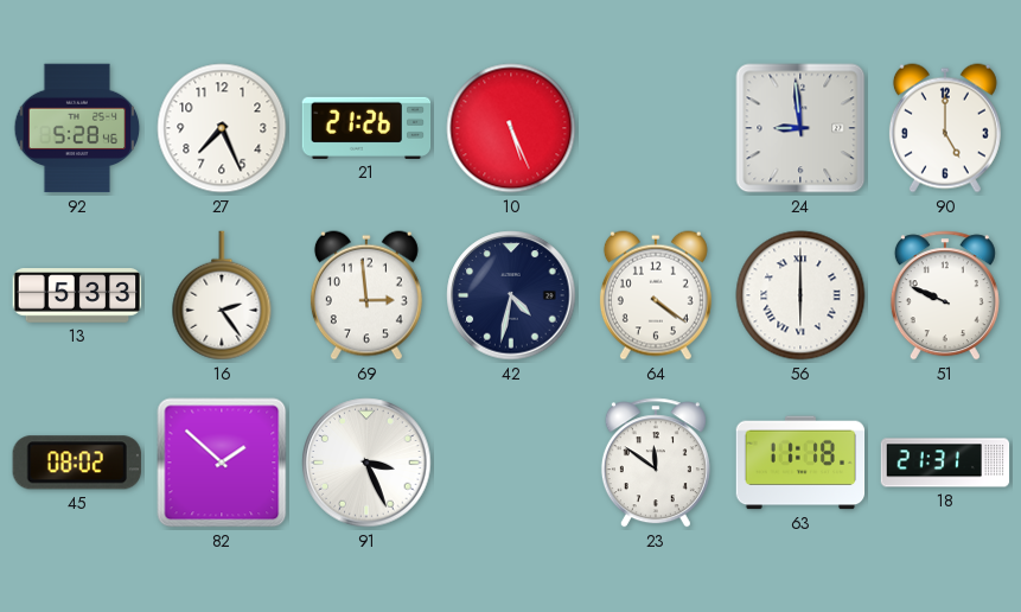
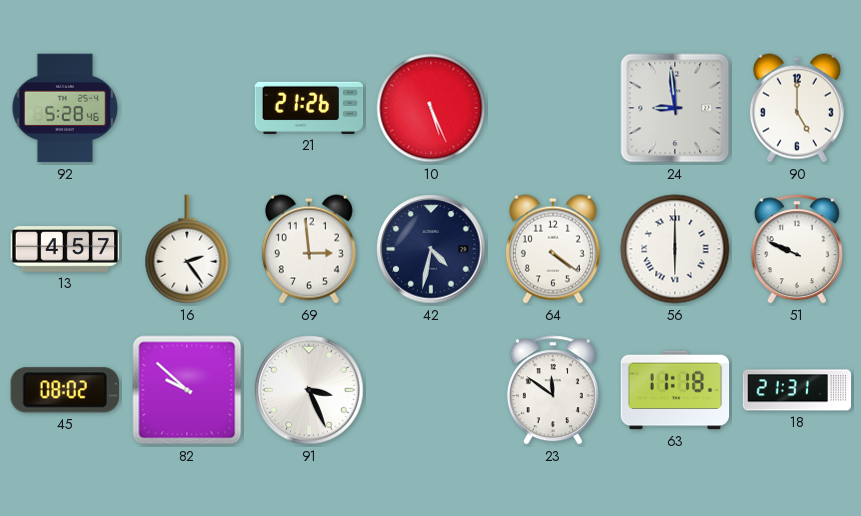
27: 7:26 -> none
13: 5:33 -> 4:57
82: 1:52 -> 9:52
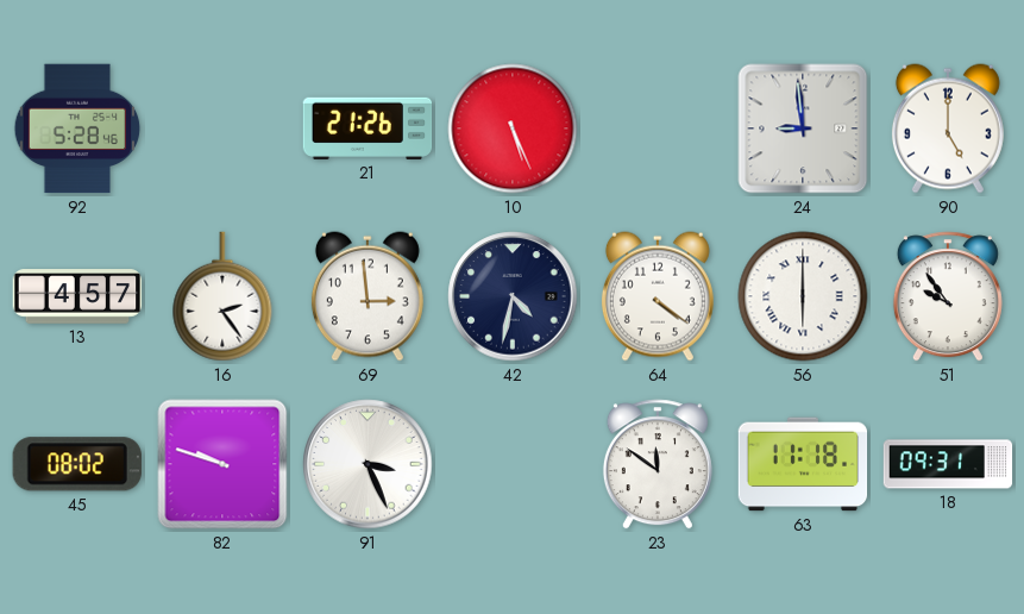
51: 9:49 -> 9:54
82: 9:52 -> 9:48
18: 21:31 -> 09:31
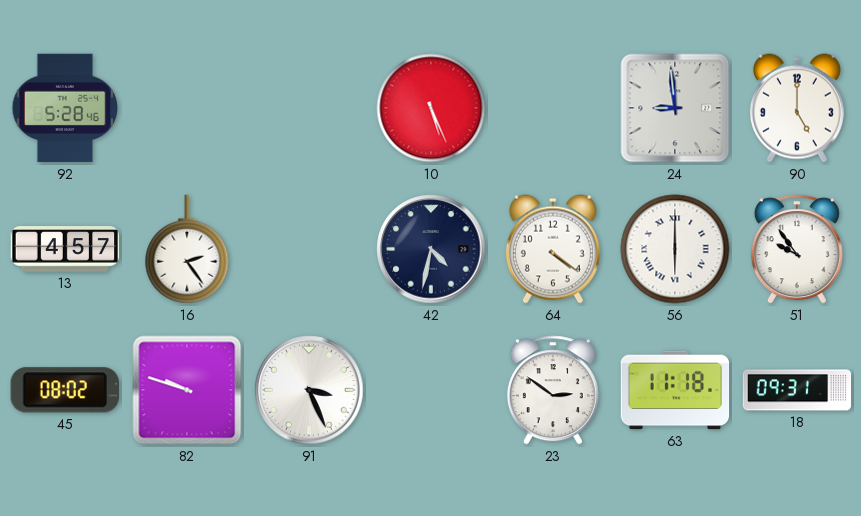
21: 21:26 -> none
69: 2:59 -> none
23: 11:51 -> 2:51
